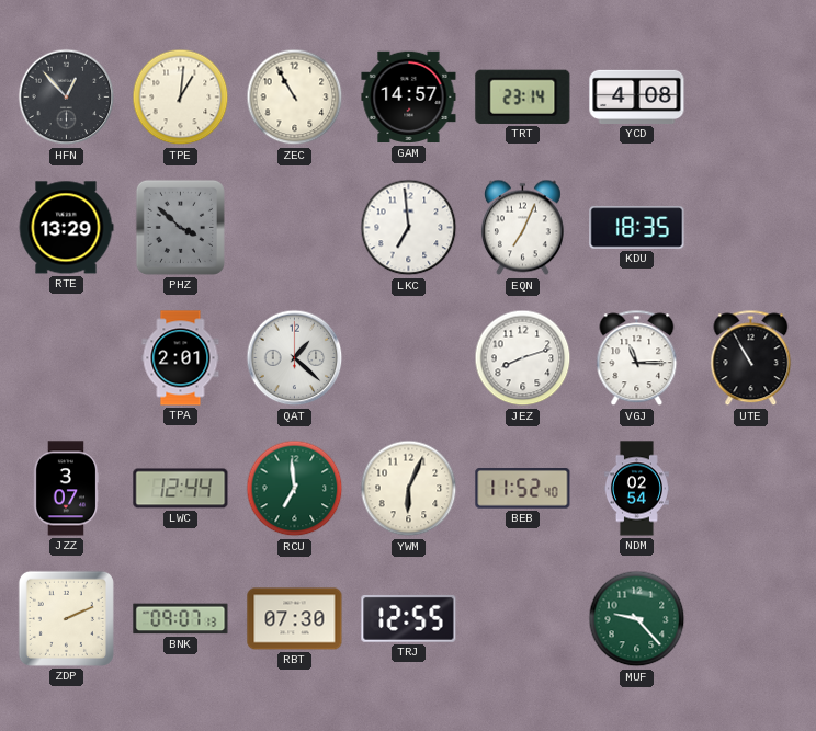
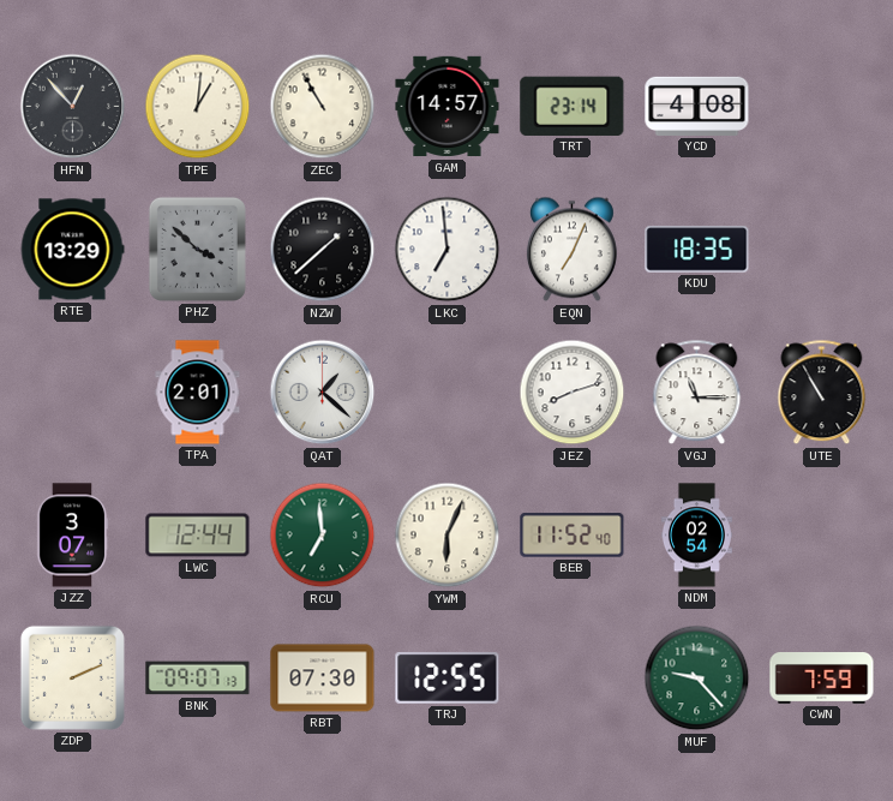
NZW: none -> 1:38
CWN: none -> 7:59
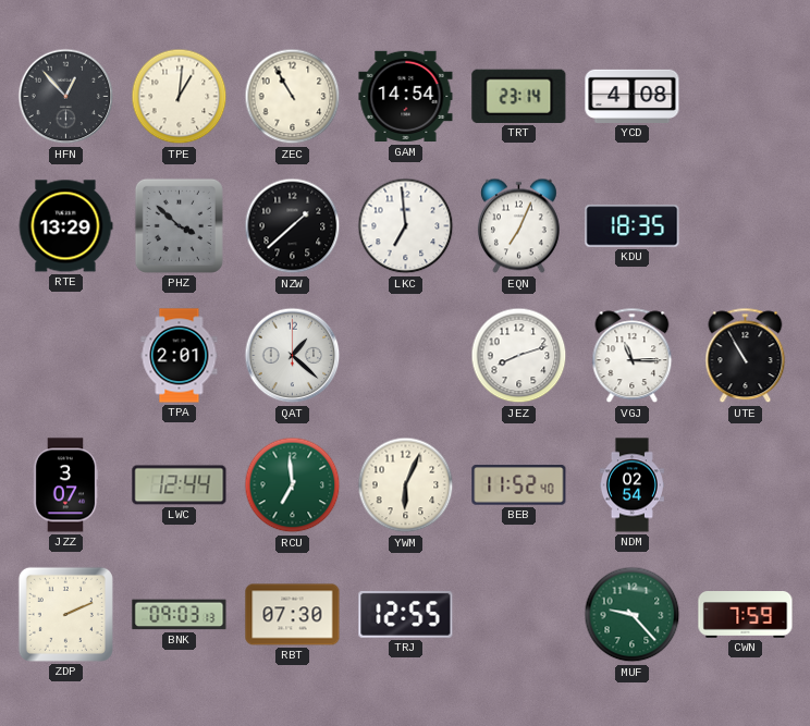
GAM: 14:57 -> 14:54
BNK: 09:07 -> 09:03
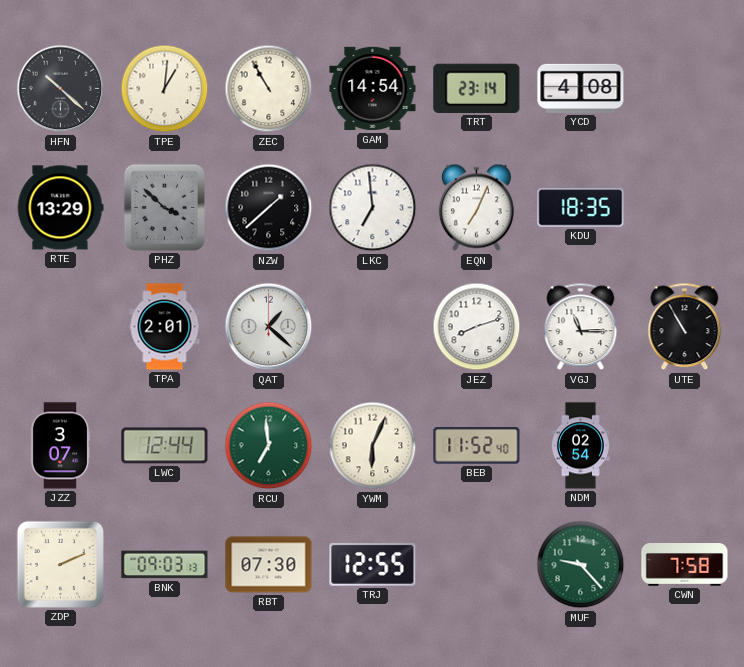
HFN: 12:53 -> 10:22
CWN: 7:59 -> 7:58
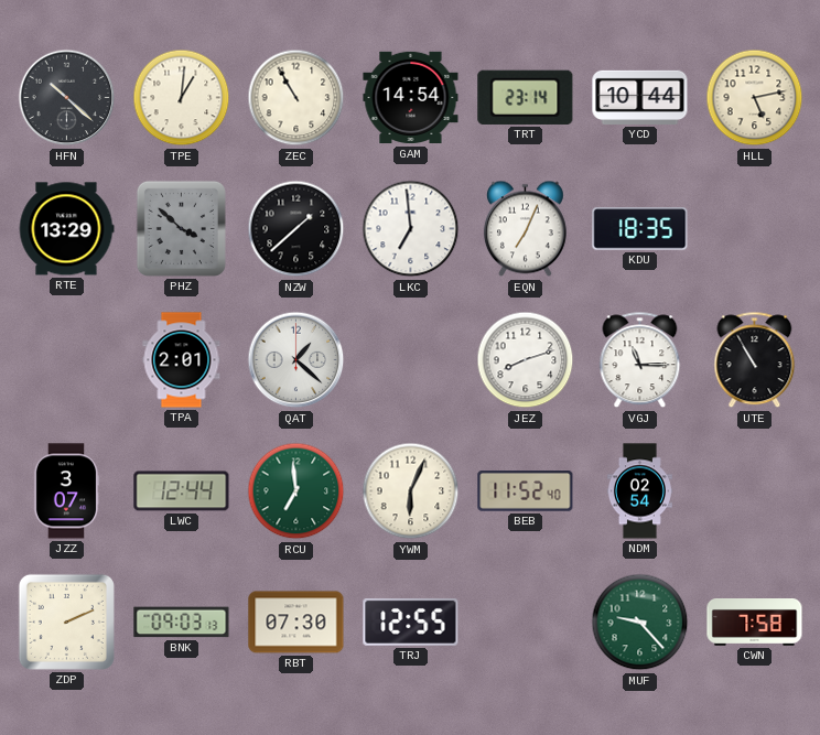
YCD: 4:08 -> 10:44
HLL: none -> 5:13
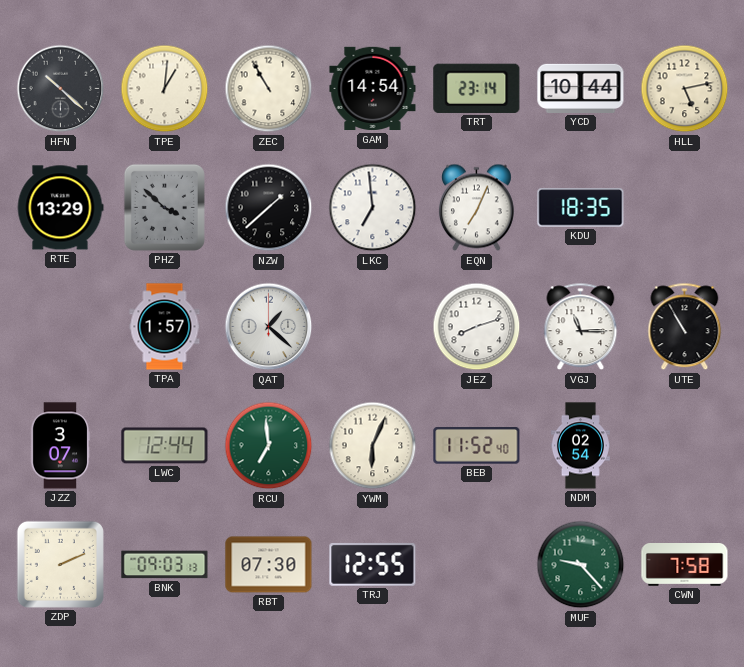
TPA: 2:01 -> 1:57
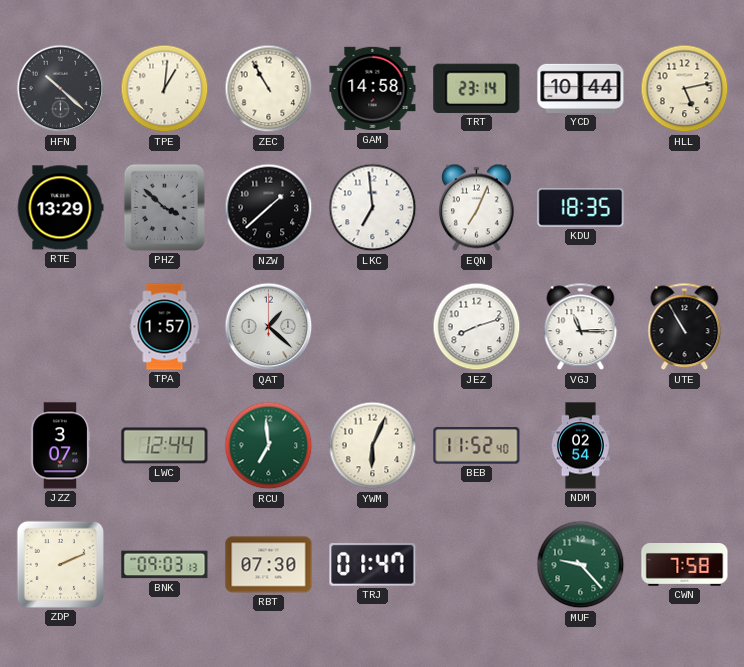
GAM: 14:54 -> 14:58
TRJ: 12:55 -> 01:47
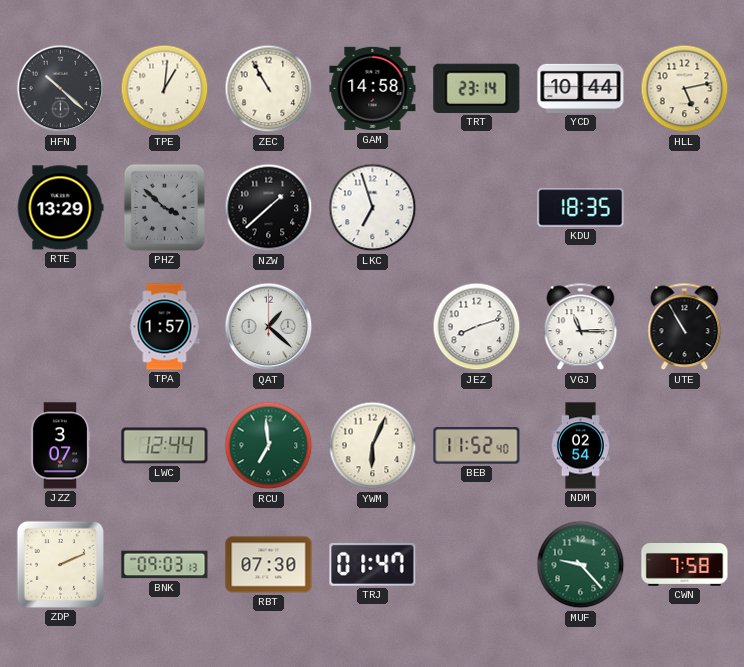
LKC: 6:59 -> 6:57
EQN: 7:04 -> none
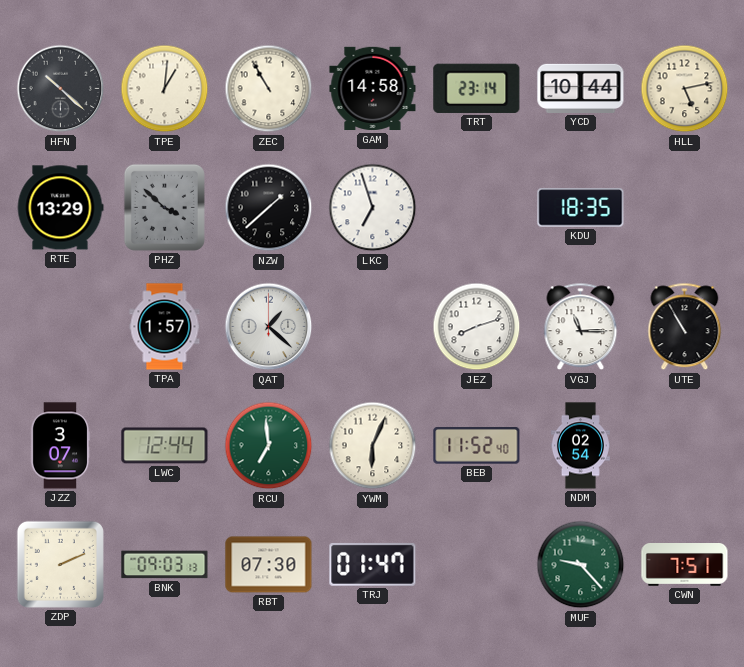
CWN: 7:58 -> 7:51
